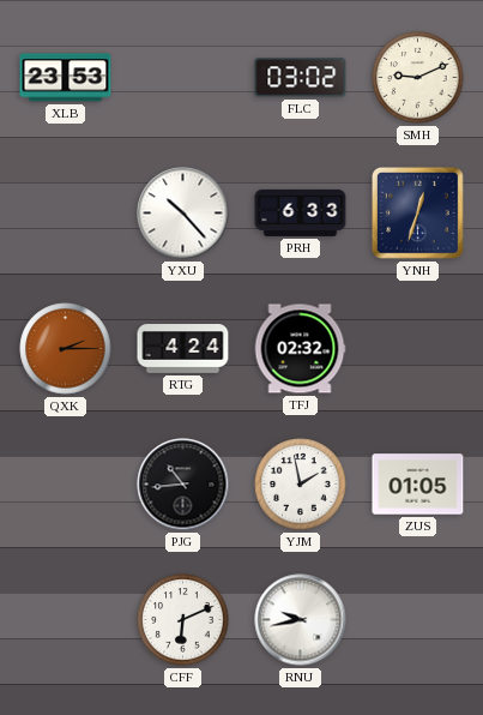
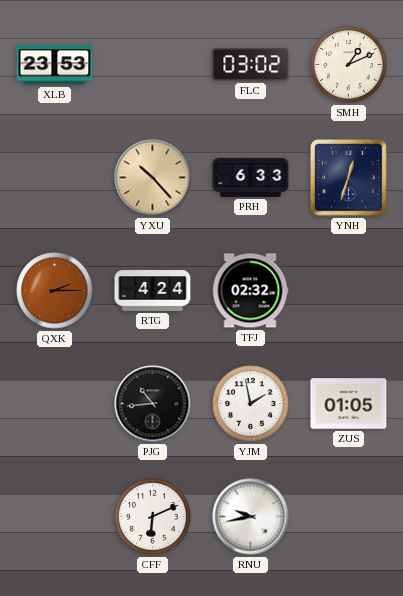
SMH: 9:11 -> 1:11
YXU dial: white -> champagne
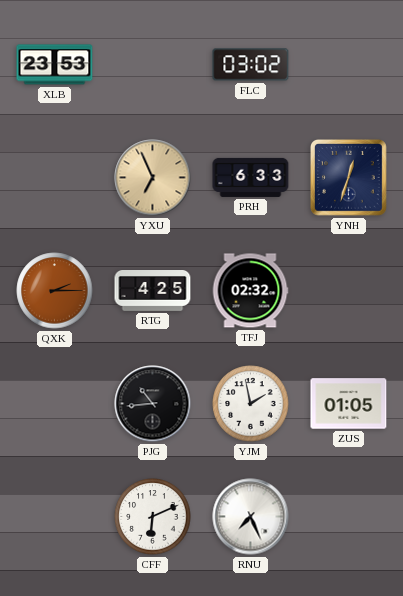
SMH: 1:11 -> none
YXU: 10:23 -> 6:56
RTG: 4:24 -> 4:25
RNU: 9:43 -> 7:26
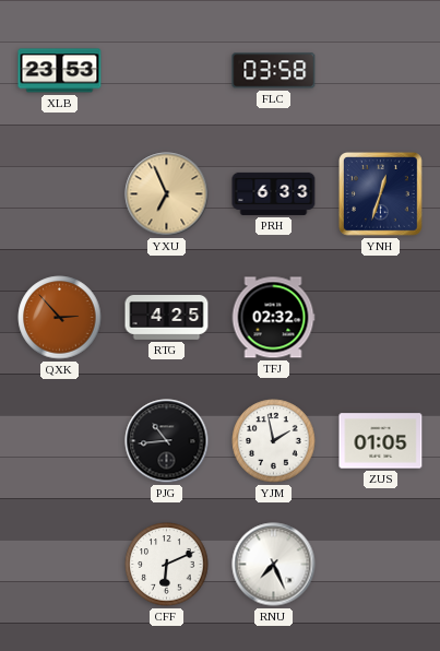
FLC: 03:02 -> 03:58
QXK: 2:15 -> 2:53
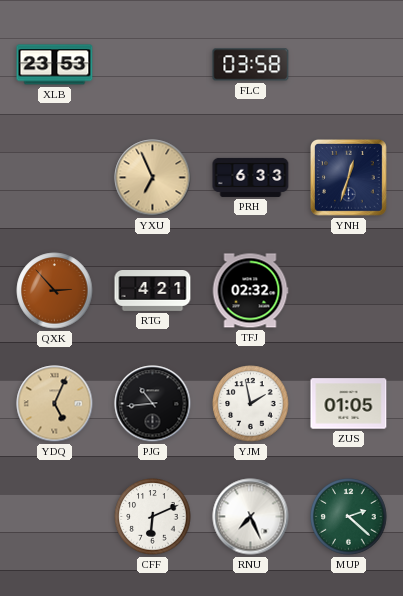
RTG: 4:25 -> 4:21
YDQ: none -> 5:04
MUP: none -> 2:22
